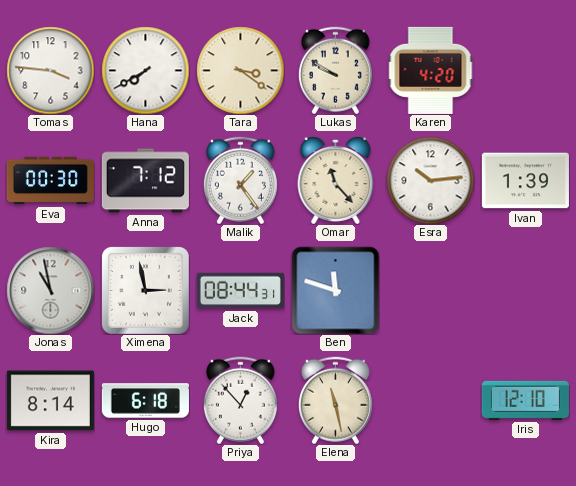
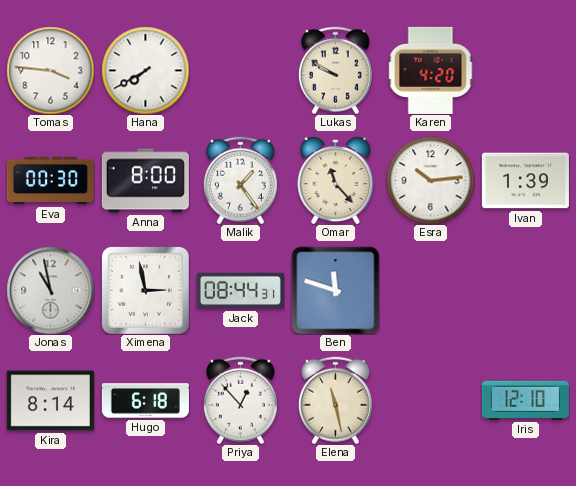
Tara: 3:21 -> none
Anna: 7:12 -> 8:00
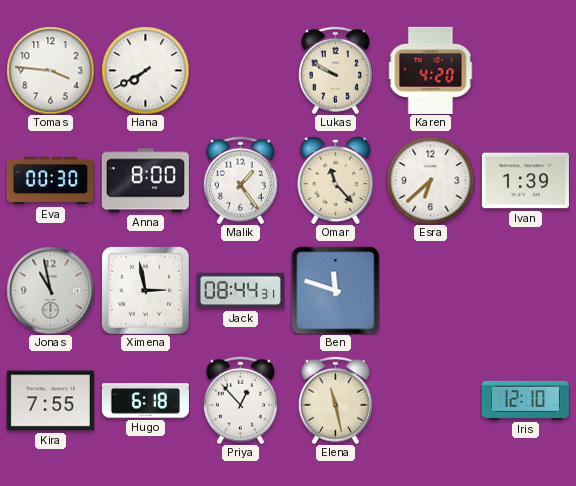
Esra: 10:14 -> 6:38
Kira: 8:14 -> 7:55
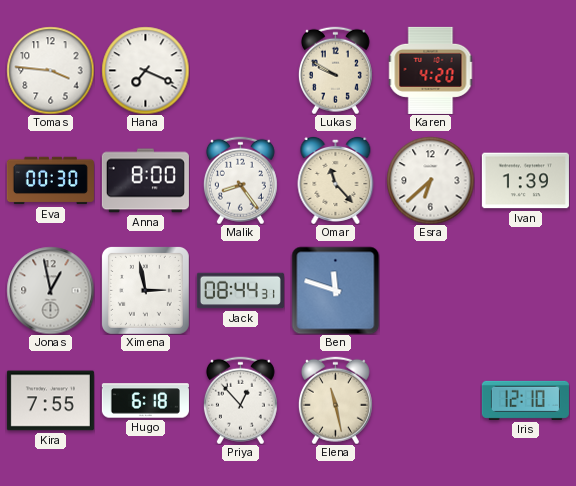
Hana: 7:40 -> 7:19
Malik: 1:24 -> 8:24
Jonas: 10:58 -> 12:58
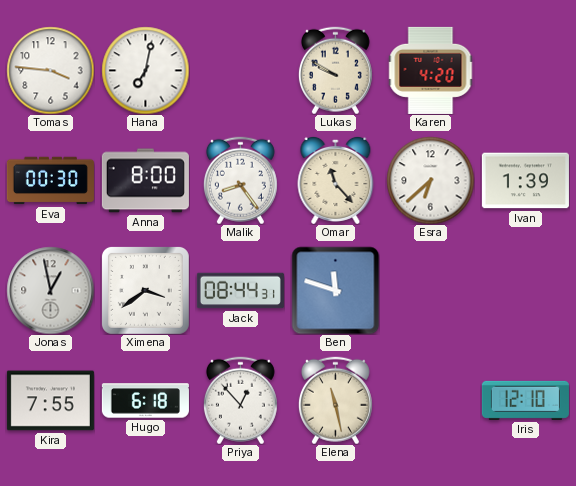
Hana: 7:19 -> 7:02
Ximena: 2:58 -> 3:39
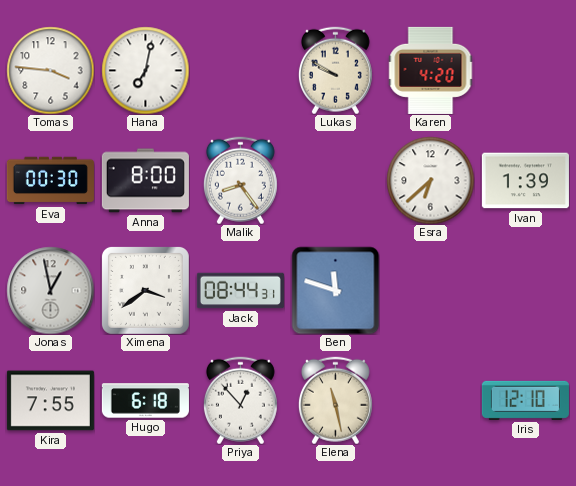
Omar: 11:23 -> none
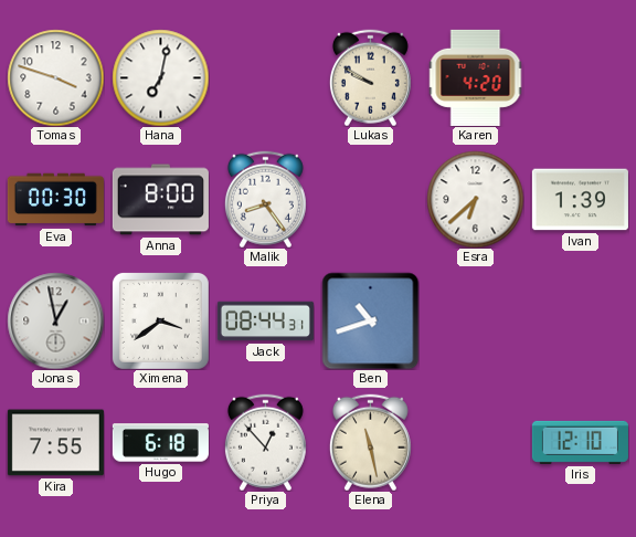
Tomas: 3:46 -> 3:48
Ben: 11:48 -> 10:42
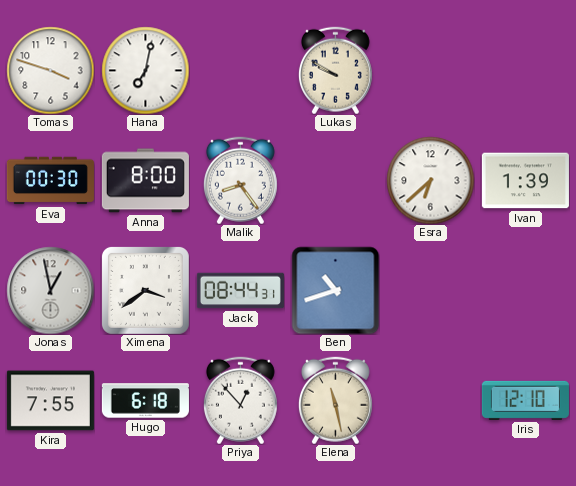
Karen: 4:20 -> none
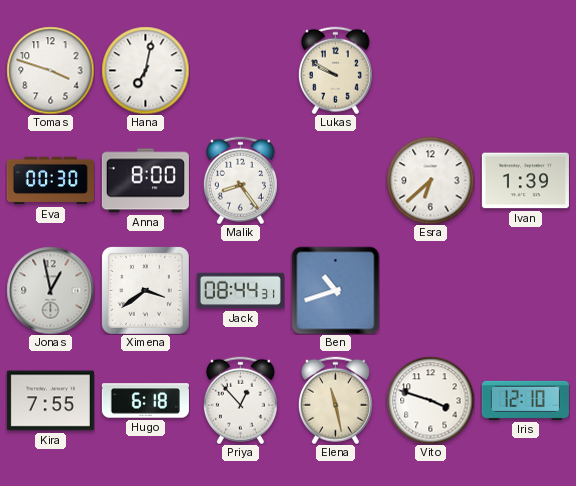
Vito: none -> 3:48
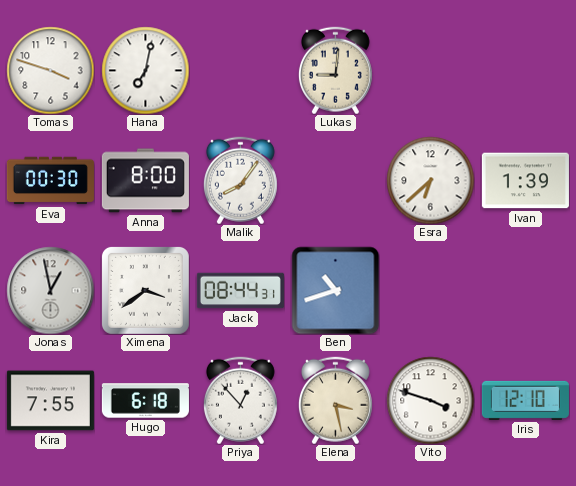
Lukas: 9:50 -> 9:01
Malik: 8:24 -> 8:06
Elena: 11:28 -> 3:28
